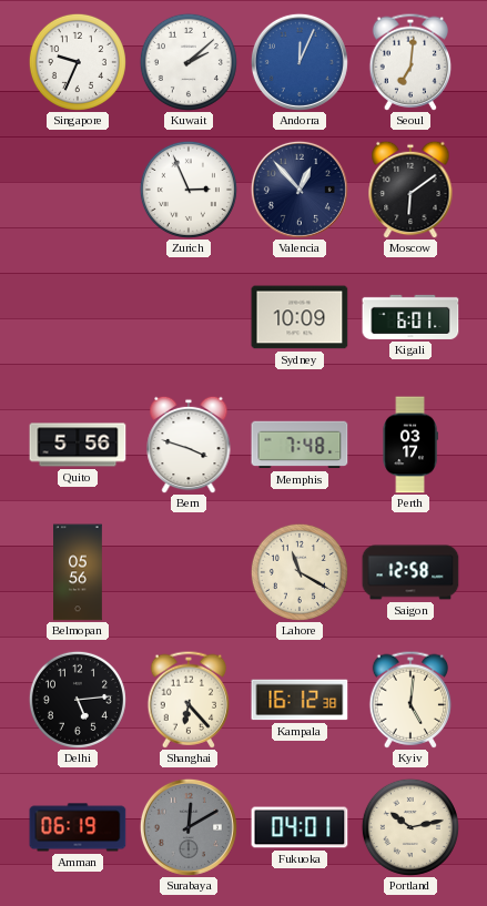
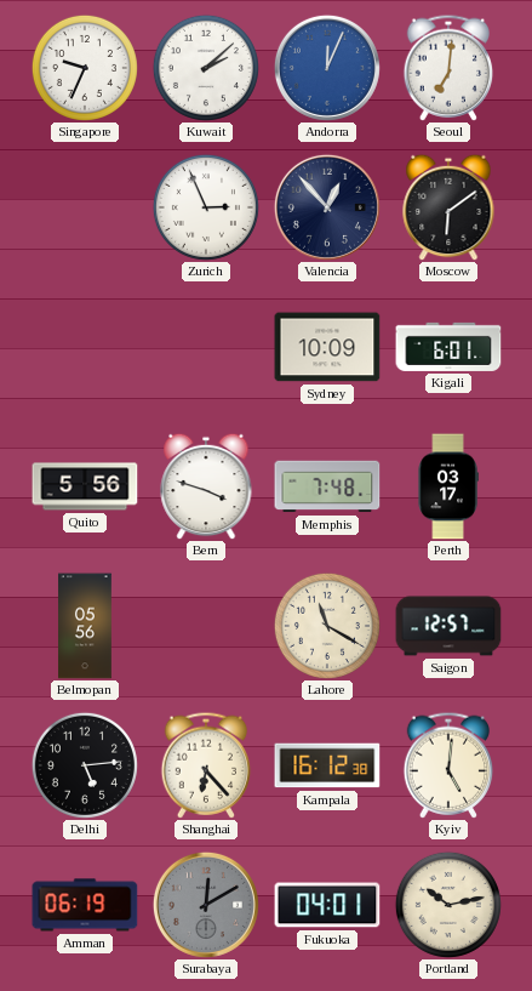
Saigon: 12:58 -> 12:57
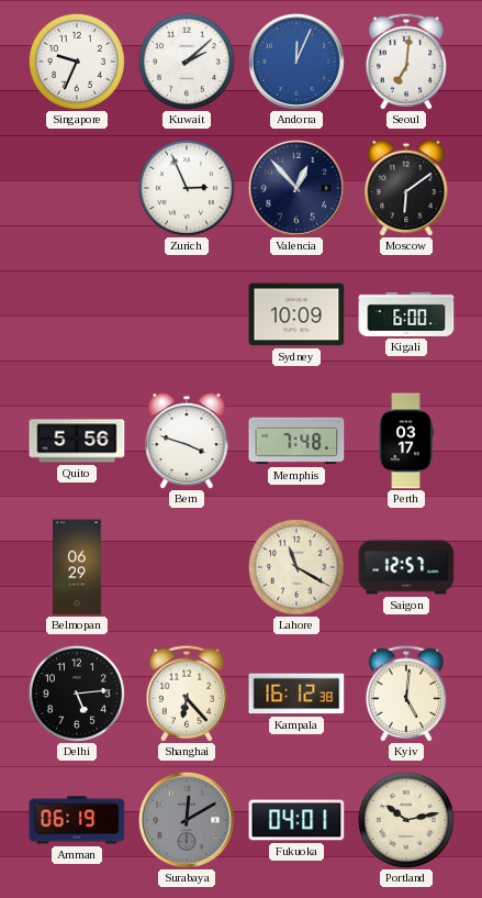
Kigali: 6:01 -> 6:00
Belmopan: 05:56 -> 06:29
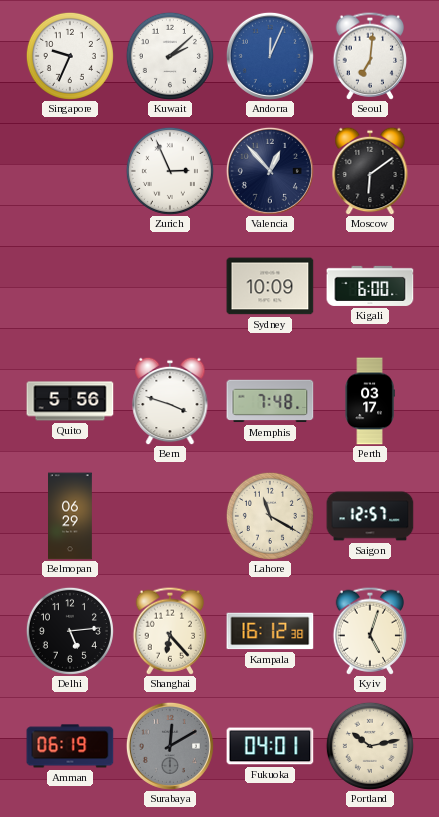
Kyiv: 5:01 -> 5:03
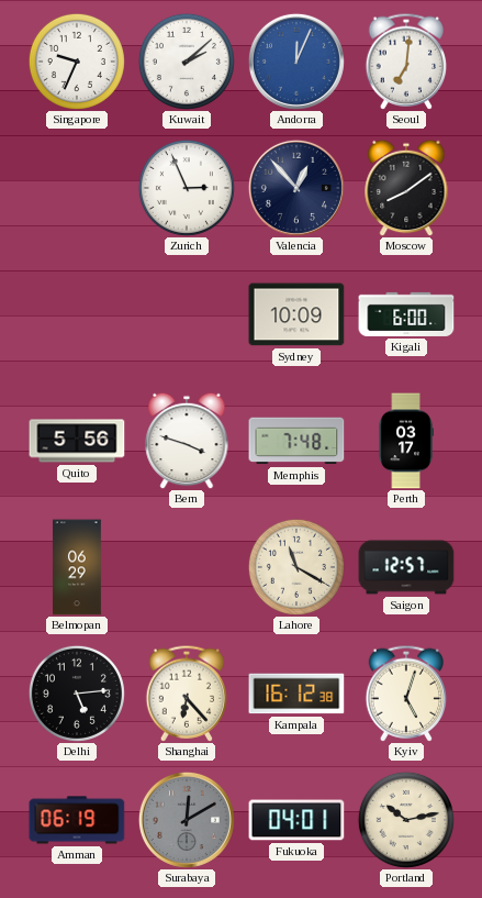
Moscow: 6:09 -> 8:09
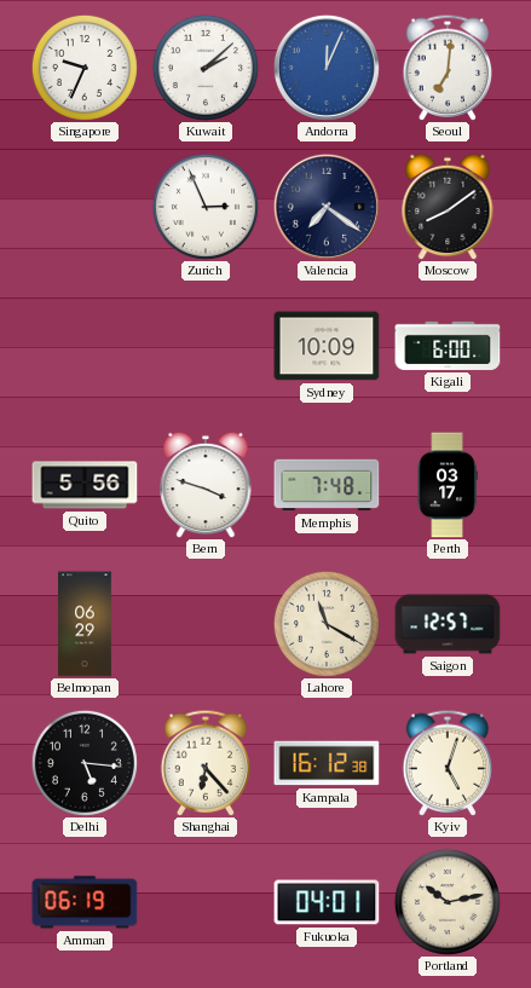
Valencia: 12:53 -> 7:21
Delhi: 5:14 -> 5:16
Surabaya: 12:10 -> none
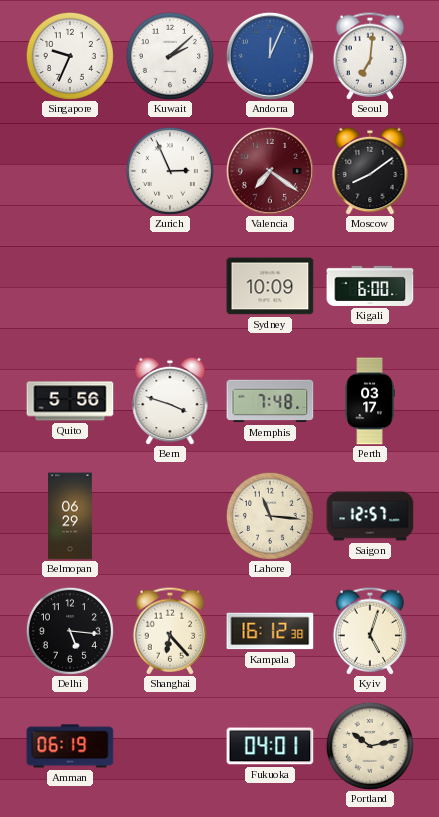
Valencia dial: navy -> burgundy
Lahore: 11:20 -> 11:16
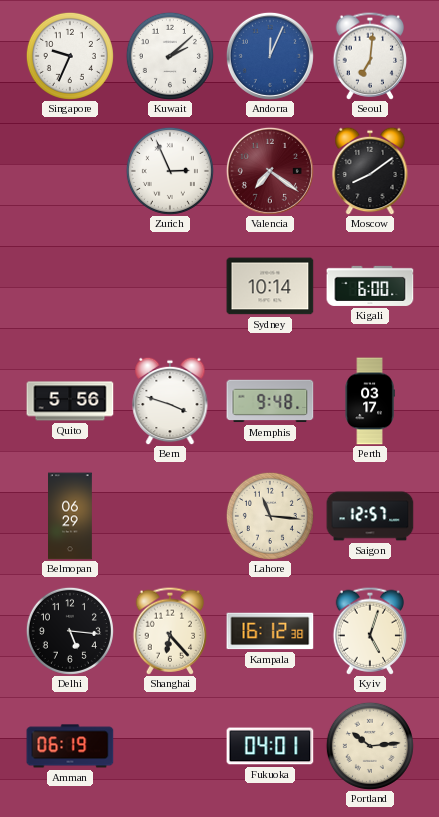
Sydney: 10:09 -> 10:14
Memphis: 7:48 -> 9:48
Portland: 10:13 -> 10:14
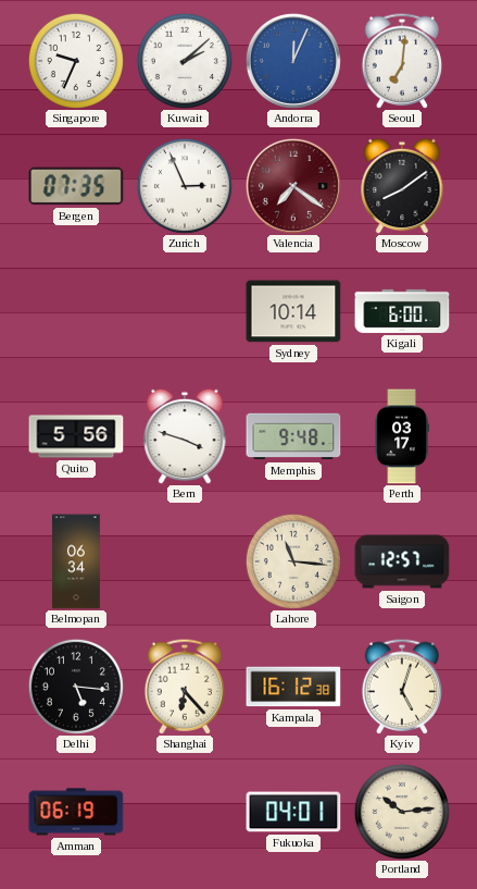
Bergen: none -> 07:35
Belmopan: 06:29 -> 06:34
